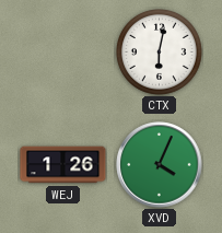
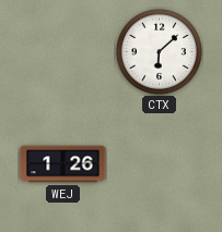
CTX: 6:02 -> 6:08
XVD: 4:04 -> none
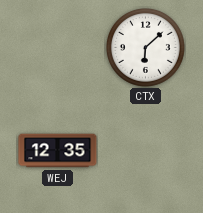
WEJ: 1:26 -> 12:35
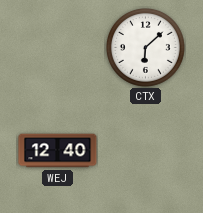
WEJ: 12:35 -> 12:40
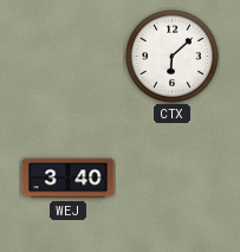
WEJ: 12:40 -> 3:40
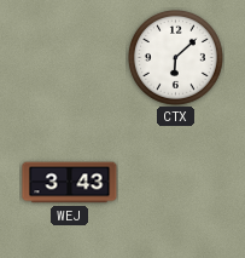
WEJ: 3:40 -> 3:43
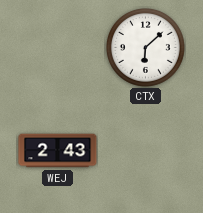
WEJ: 3:43 -> 2:43
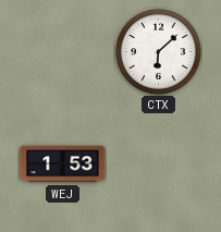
WEJ: 2:43 -> 1:53
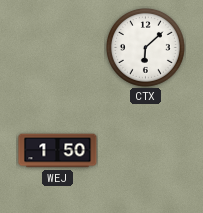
WEJ: 1:53 -> 1:50
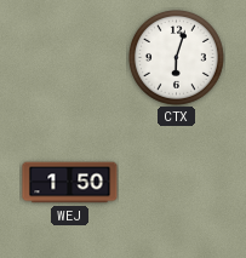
CTX: 6:08 -> 6:03
